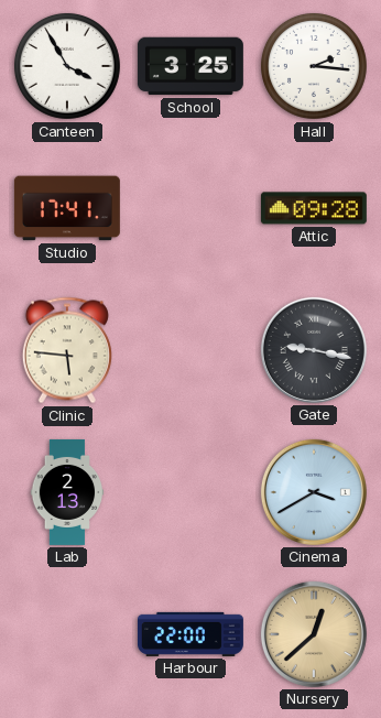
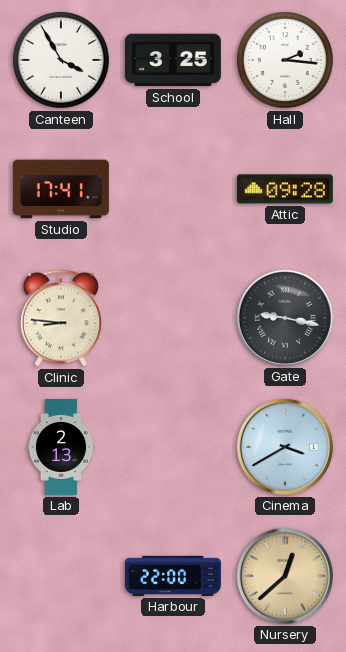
Clinic: 5:46 -> 8:46
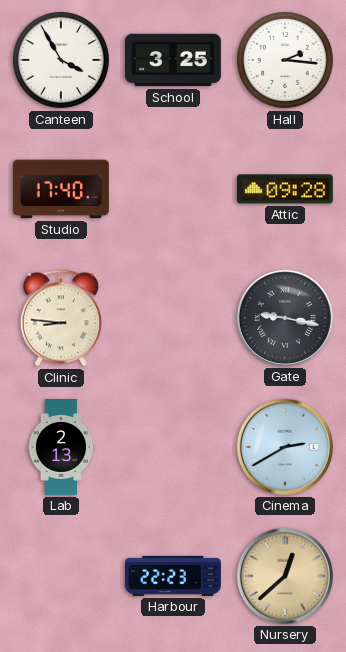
Studio: 17:41 -> 17:40
Cinema: 3:40 -> 2:40
Harbour: 22:00 -> 22:23
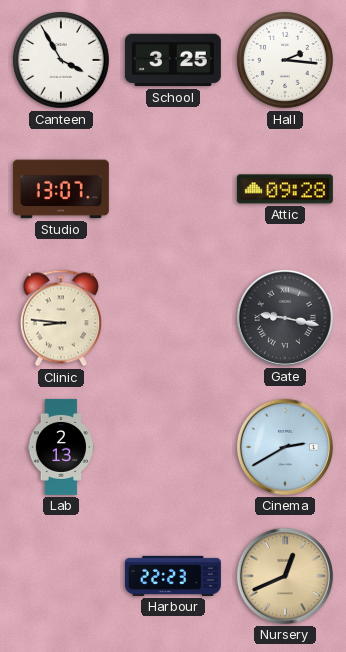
Studio: 17:40 -> 13:07
Nursery: 12:38 -> 12:41
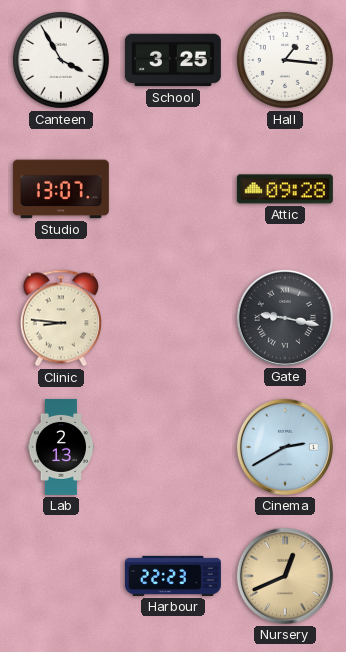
Hall: 2:16 -> 1:16
